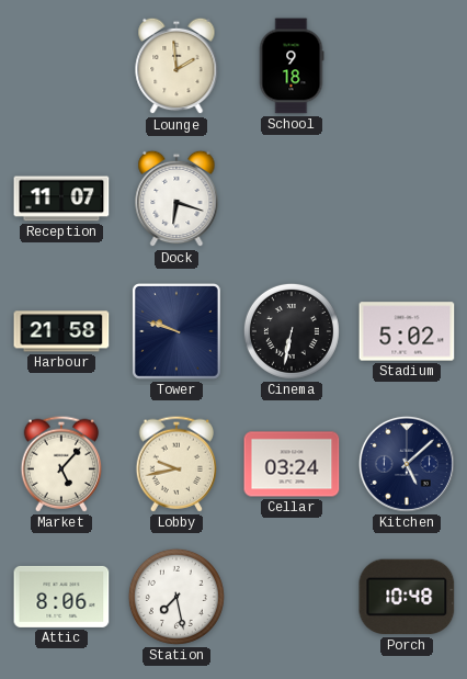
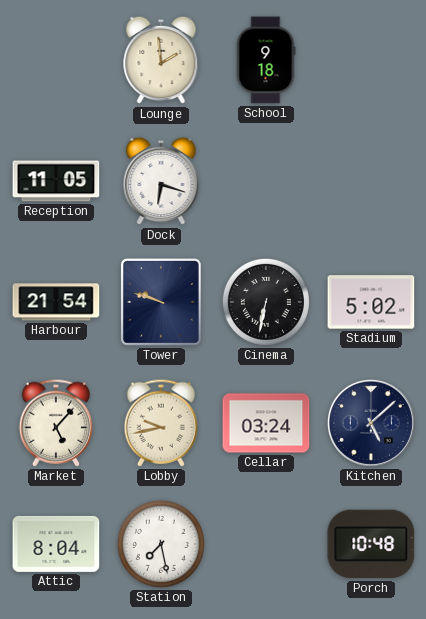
Reception: 11:07 -> 11:05
Harbour: 21:58 -> 21:54
Attic: 8:06 -> 8:04
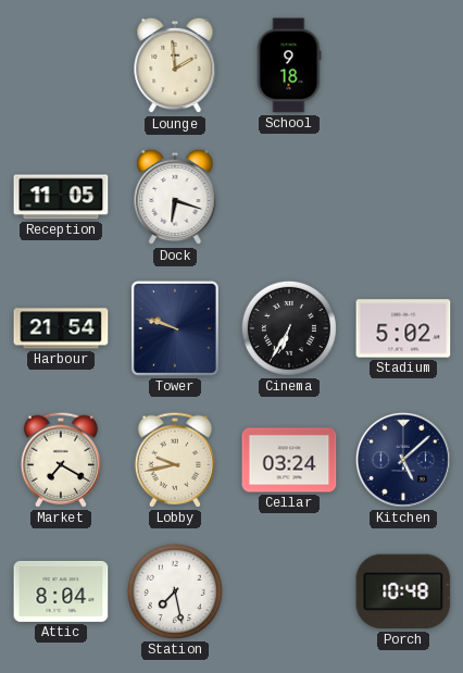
Cinema: 6:32 -> 6:35
Market: 5:07 -> 7:20
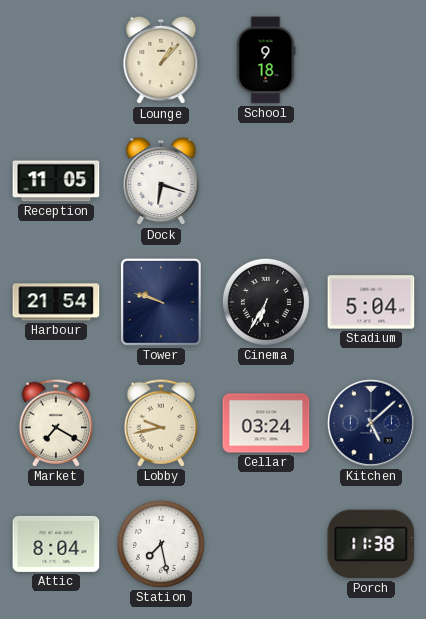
Lounge: 1:59 -> 1:07
Stadium: 5:02 -> 5:04
Porch: 10:48 -> 11:38
